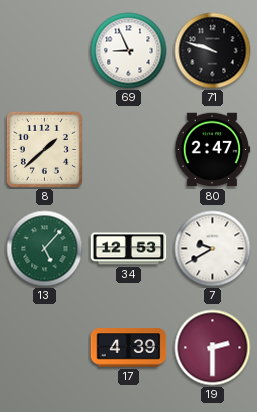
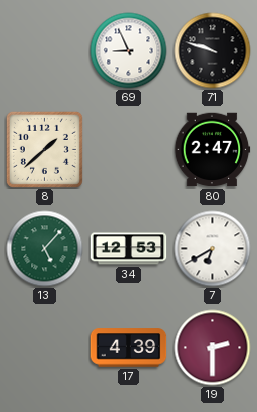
7: 9:40 -> 6:40
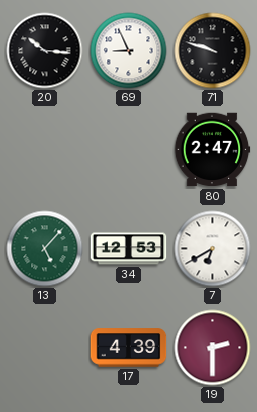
20: none -> 10:16
8: 1:38 -> none
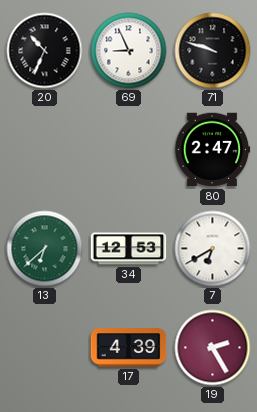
20: 10:16 -> 10:34
13: 5:07 -> 6:38
19: 2:30 -> 2:25
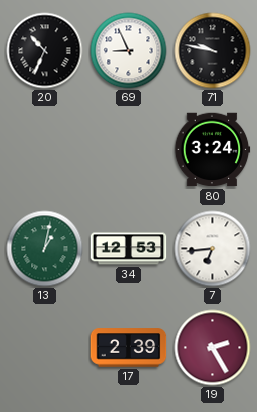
71: 9:48 -> 9:47
80: 2:47 -> 3:24
13: 6:38 -> 1:02
7: 6:40 -> 6:44
17: 4:39 -> 2:39
